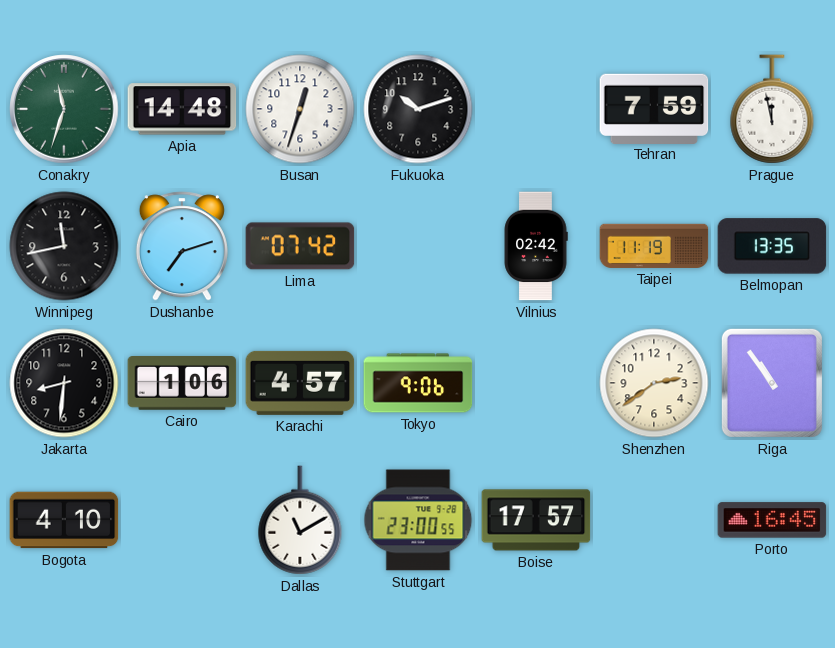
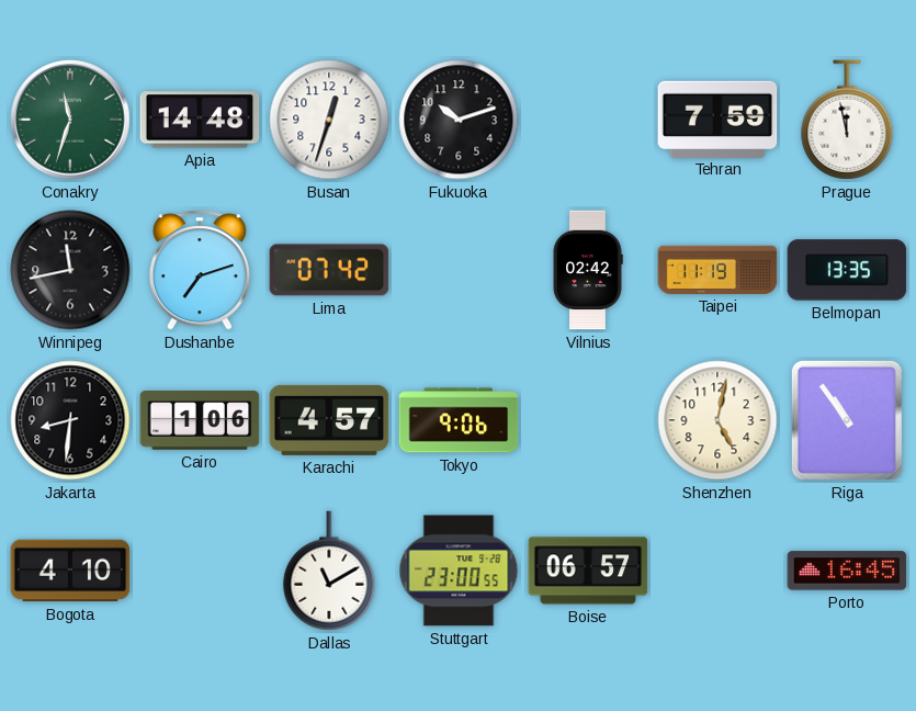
Shenzhen: 2:39 -> 5:02
Boise: 17:57 -> 06:57
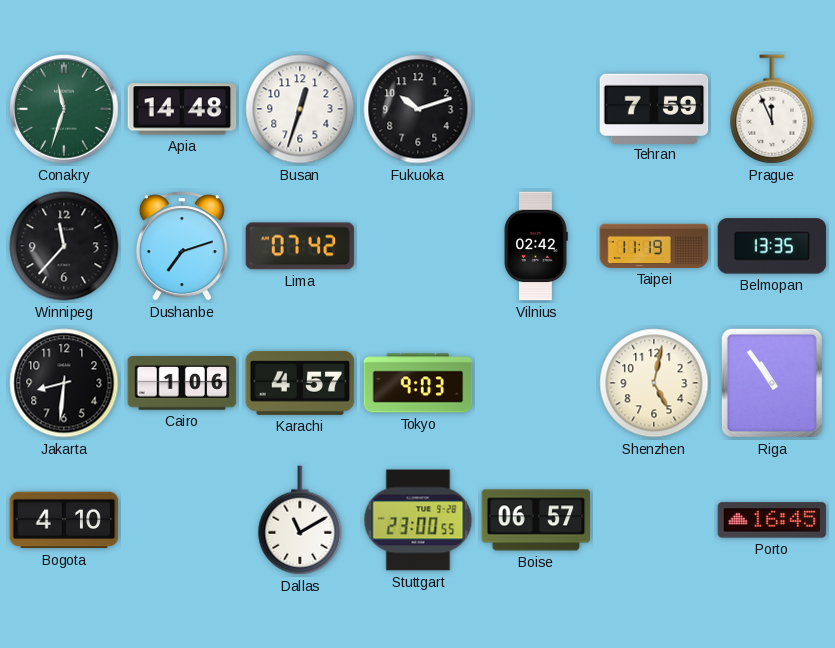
Prague: 11:58 -> 11:56
Winnipeg: 11:43 -> 11:37
Tokyo: 9:06 -> 9:03
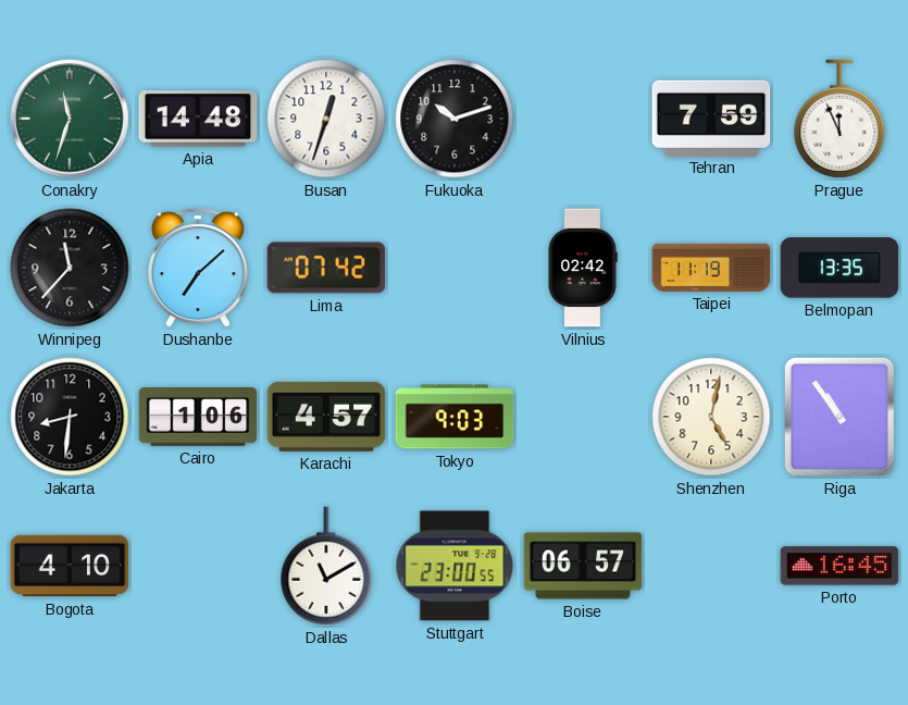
Dushanbe: 7:12 -> 7:08
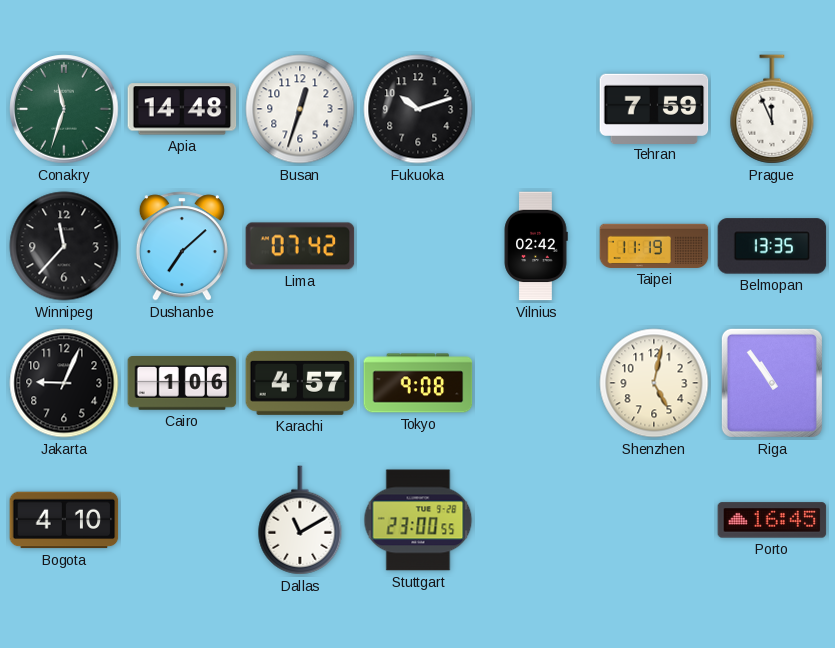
Jakarta: 8:31 -> 9:04
Tokyo: 9:03 -> 9:08
Boise: 06:57 -> none
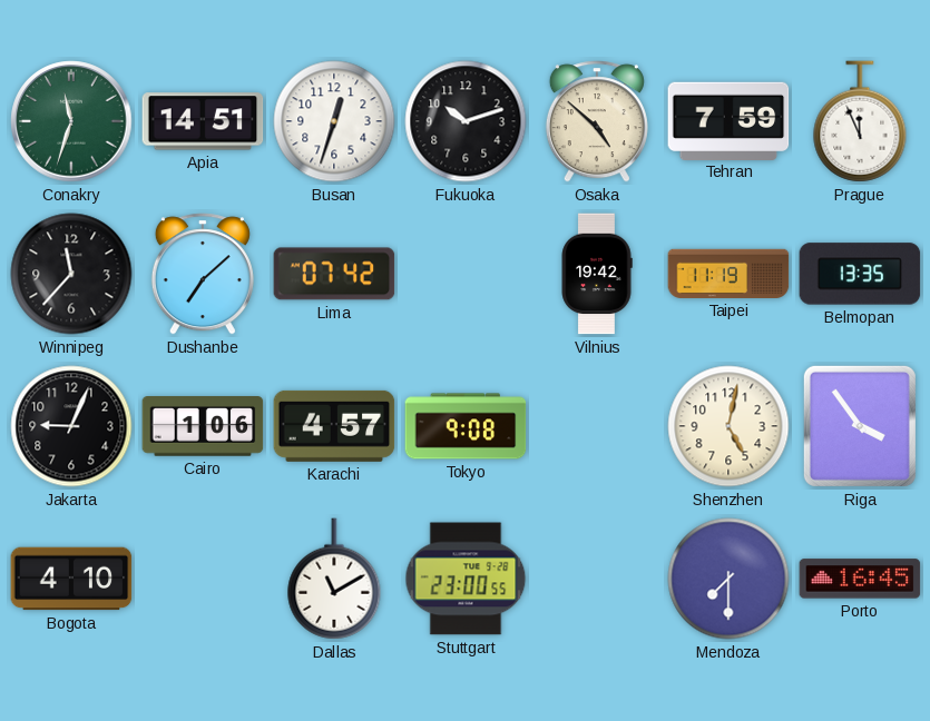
Apia: 14:48 -> 14:51
Osaka: none -> 4:52
Vilnius: 02:42 -> 19:42
Riga: 10:54 -> 3:54
Mendoza: none -> 7:30
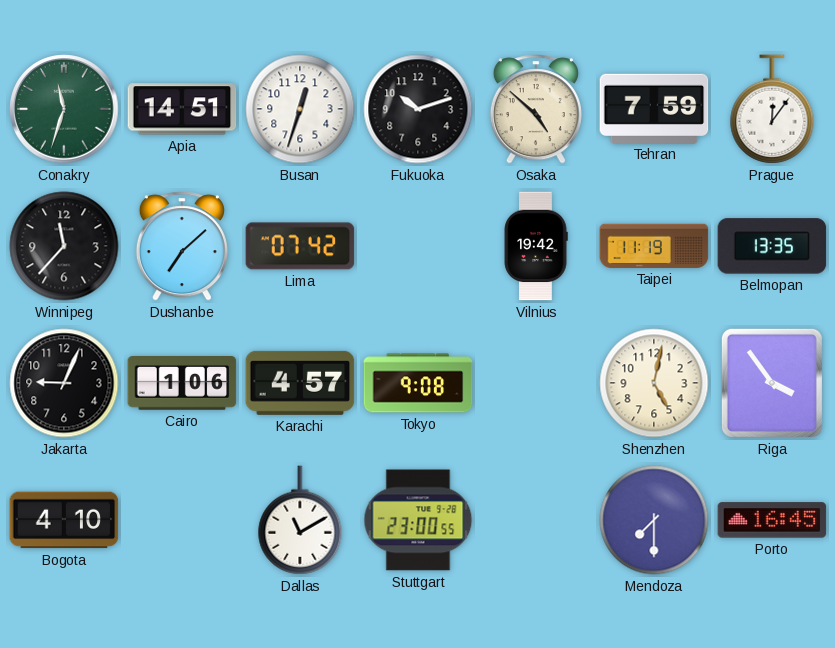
Prague: 11:56 -> 12:06
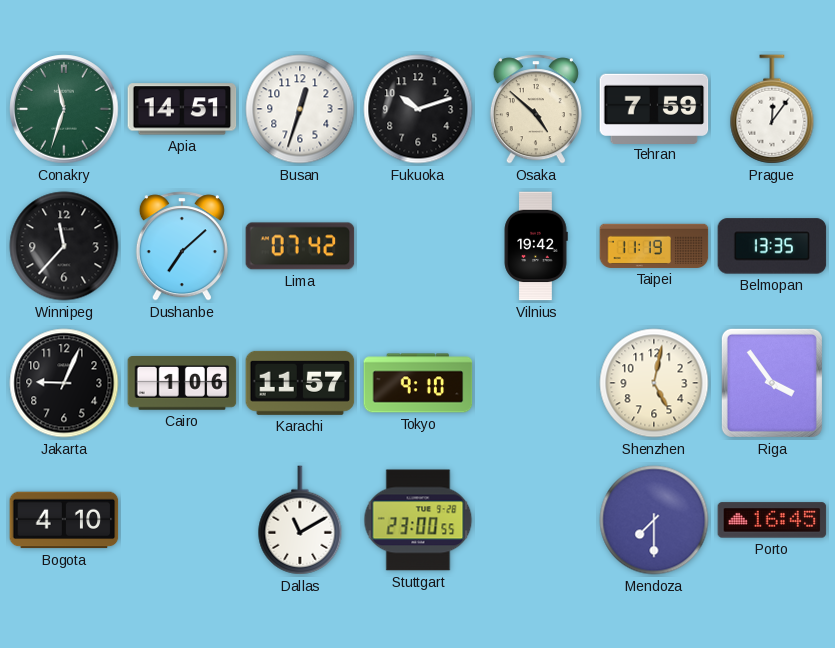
Karachi: 4:57 -> 11:57
Tokyo: 9:08 -> 9:10
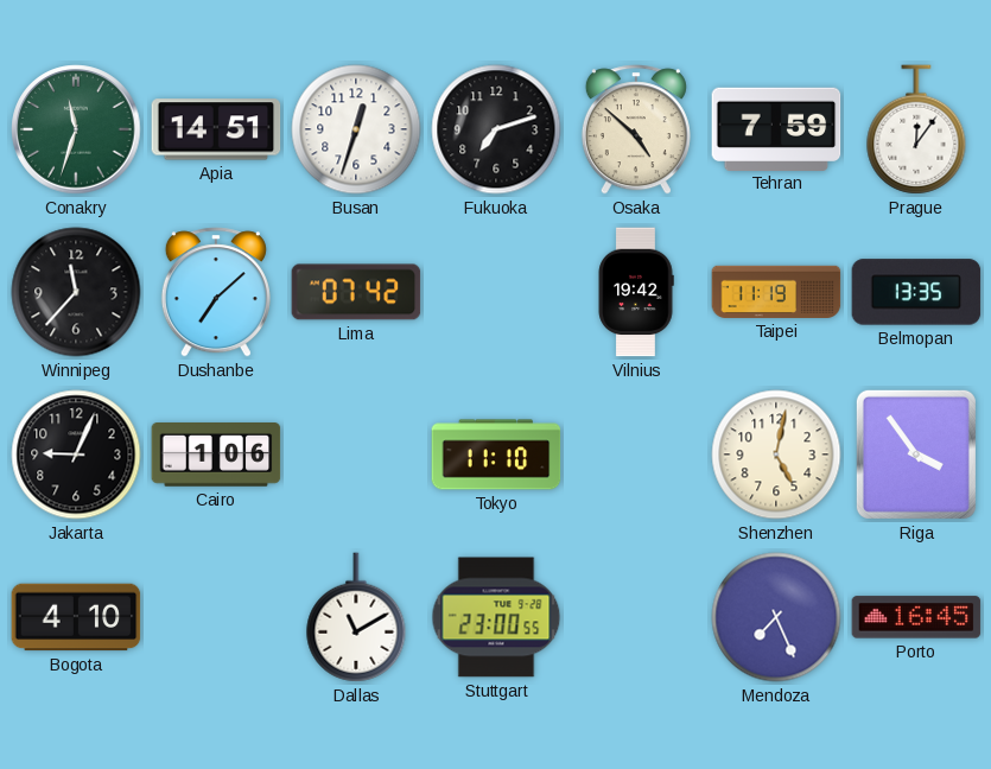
Fukuoka: 10:12 -> 7:12
Karachi: 11:57 -> none
Tokyo: 9:10 -> 11:10
Mendoza: 7:30 -> 7:26
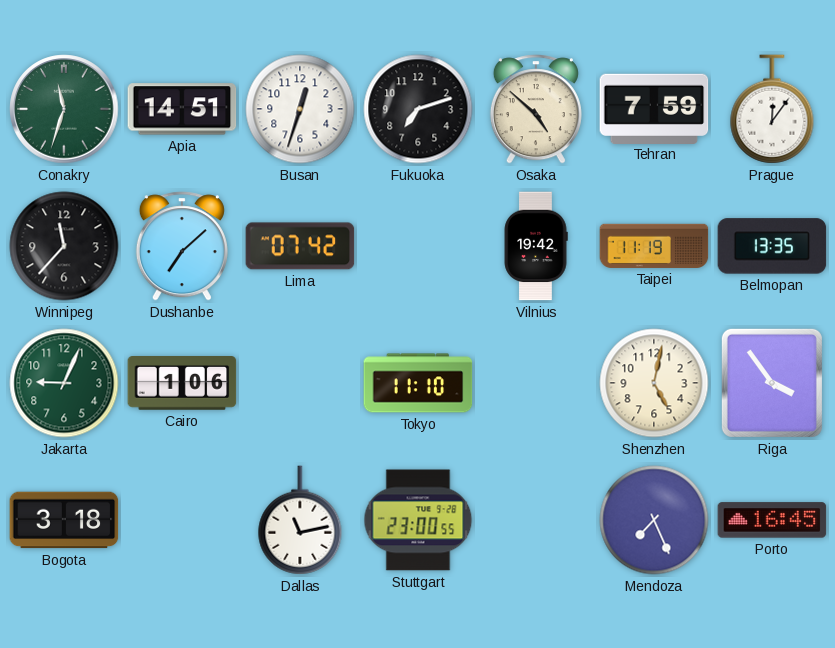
Jakarta dial: black -> green
Bogota: 4:10 -> 3:18
Dallas: 11:10 -> 11:13
